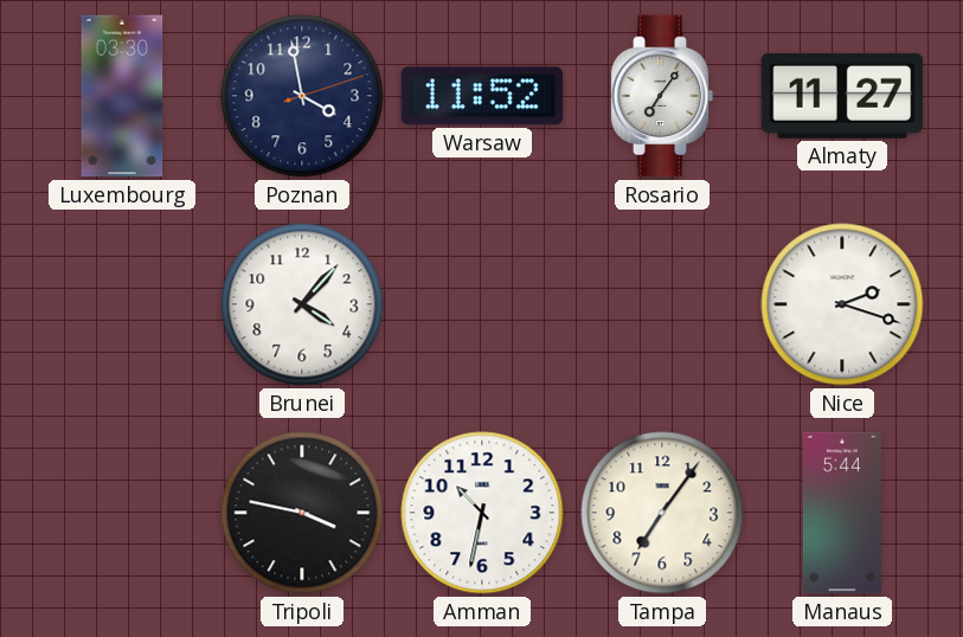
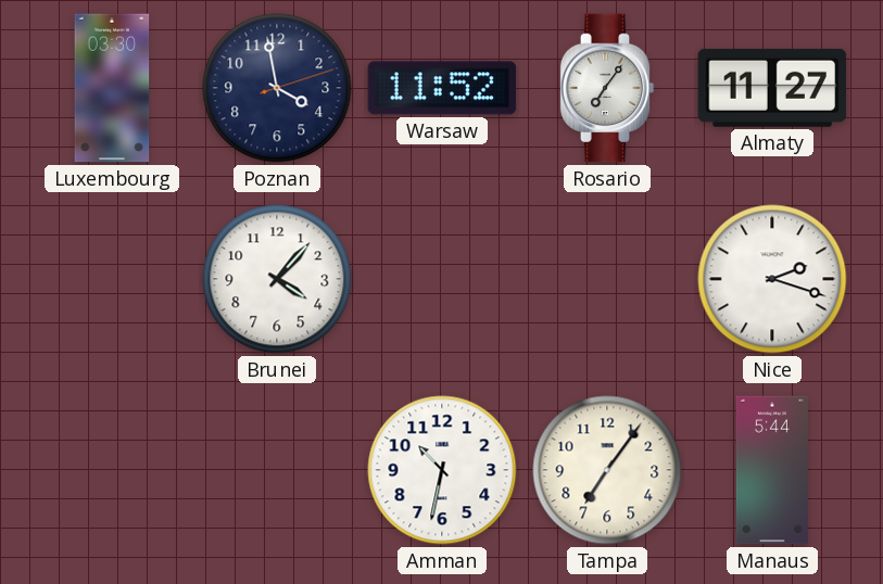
Tripoli: 3:47 -> none
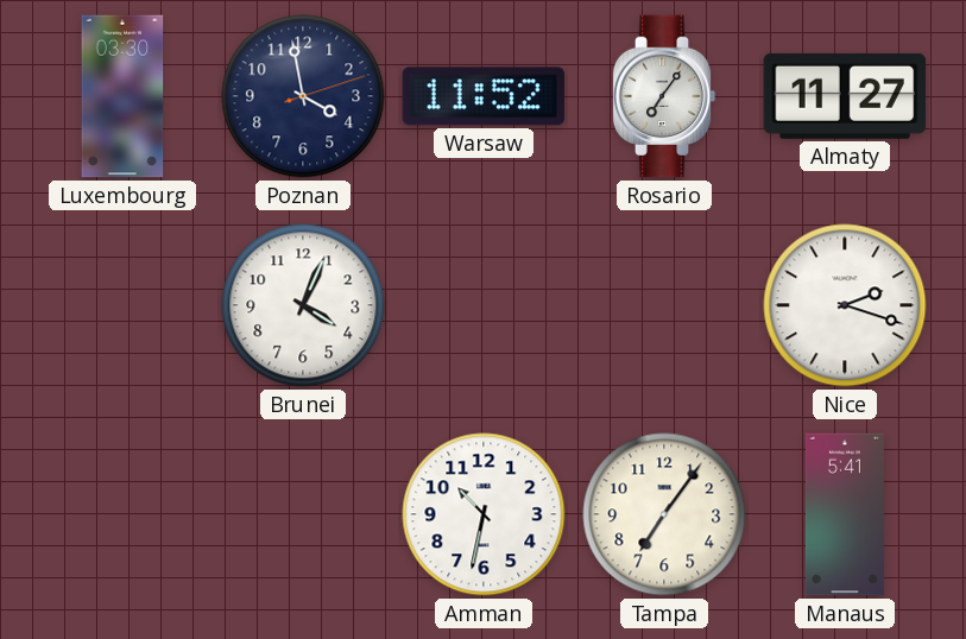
Brunei: 4:07 -> 4:04
Manaus: 5:44 -> 5:41
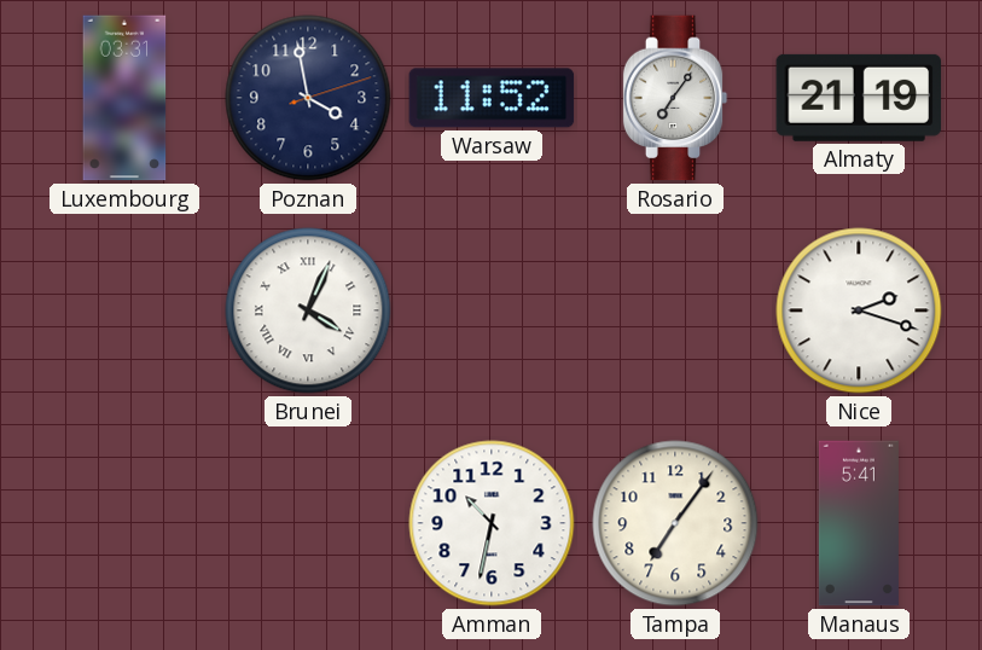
Luxembourg: 03:30 -> 03:31
Almaty: 11:27 -> 21:19
Brunei numerals: Arabic -> Roman
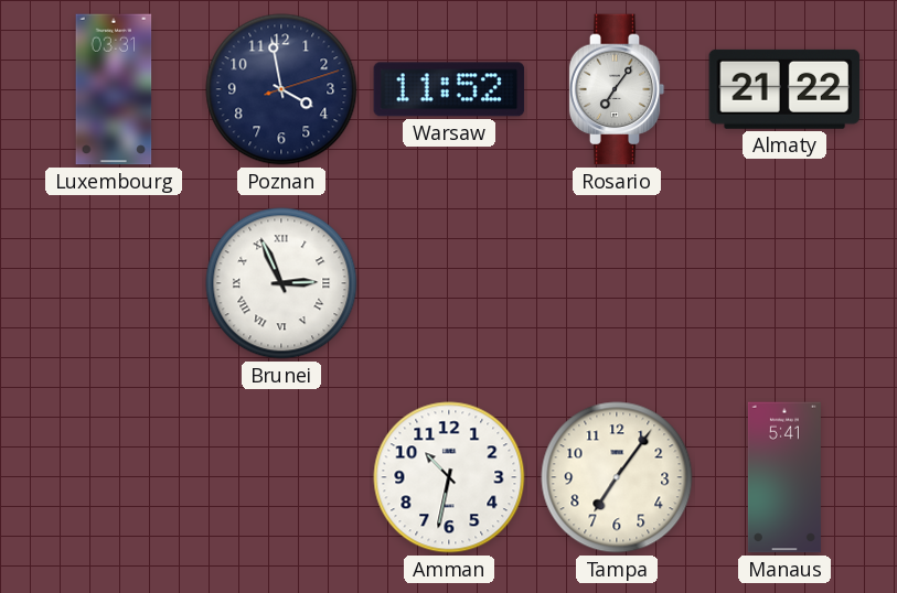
Almaty: 21:19 -> 21:22
Brunei: 4:04 -> 2:56
Nice: 2:18 -> none
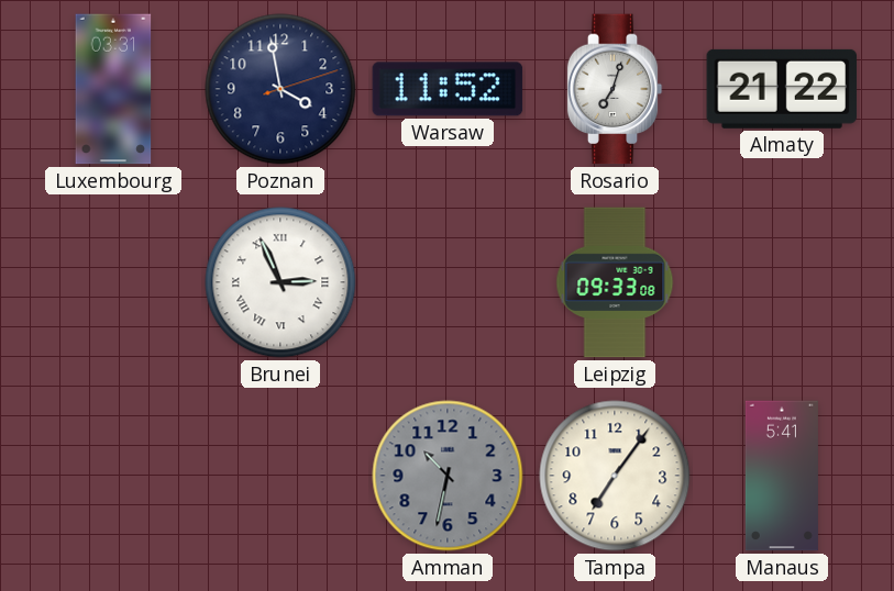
Rosario: 7:06 -> 7:03
Leipzig: none -> 09:33
Amman dial: white -> grey
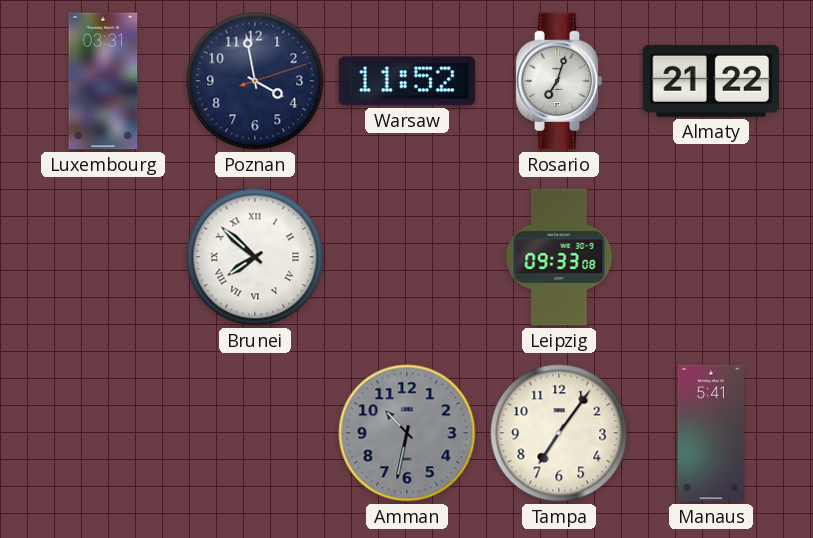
Brunei: 2:56 -> 7:52
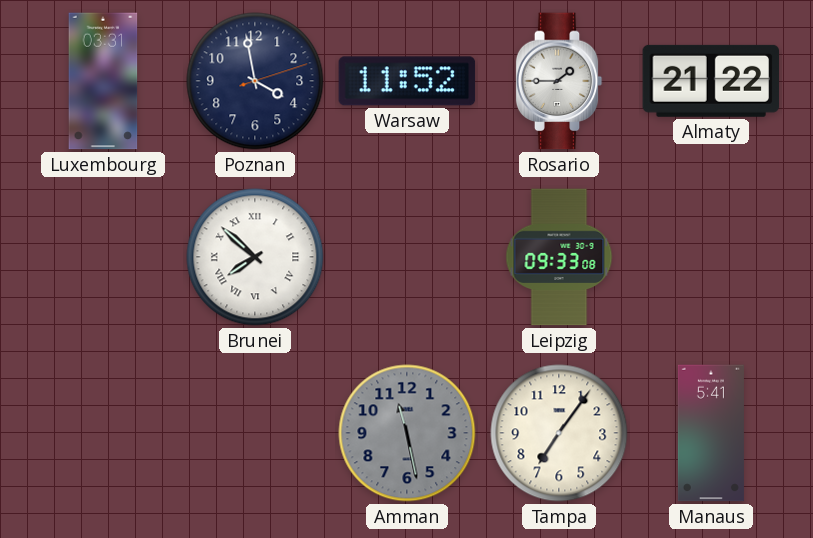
Rosario: 7:03 -> 1:45
Amman: 10:32 -> 11:28
